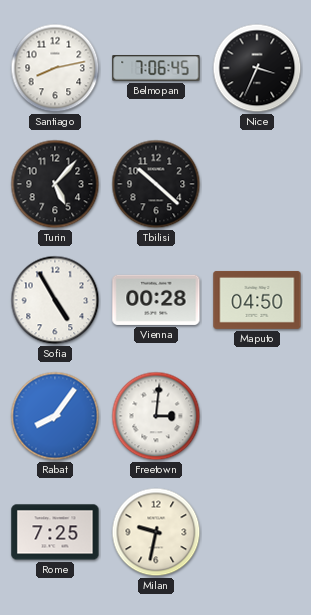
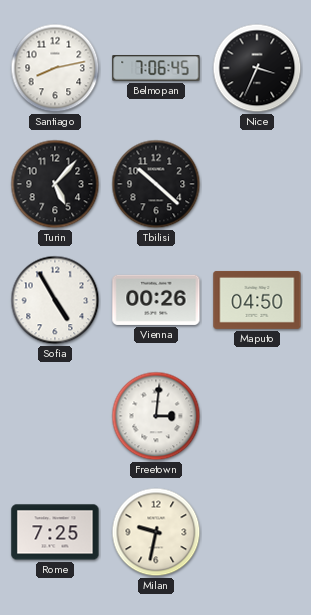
Vienna: 00:28 -> 00:26
Rabat: 8:06 -> none
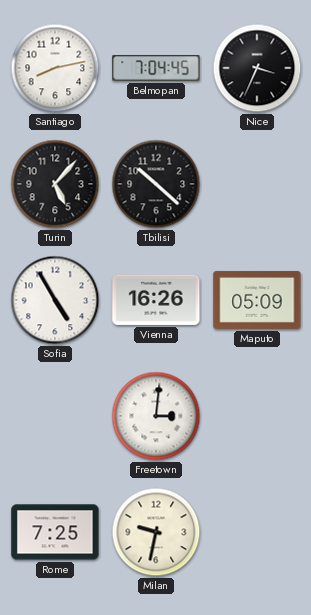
Belmopan: 7:06 -> 7:04
Vienna: 00:26 -> 16:26
Maputo: 04:50 -> 05:09
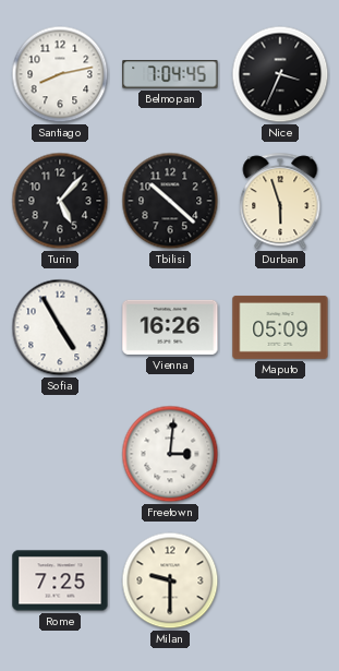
Durban: none -> 5:57
Milan: 9:32 -> 9:30
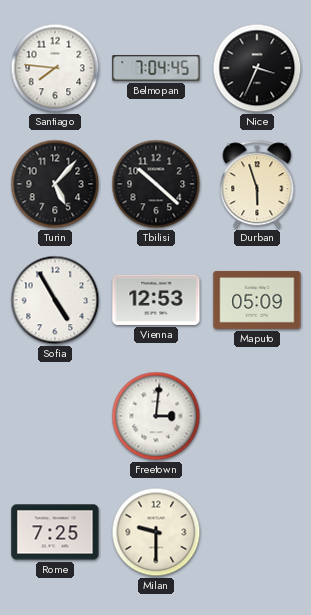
Santiago: 8:13 -> 7:46
Vienna: 16:26 -> 12:53
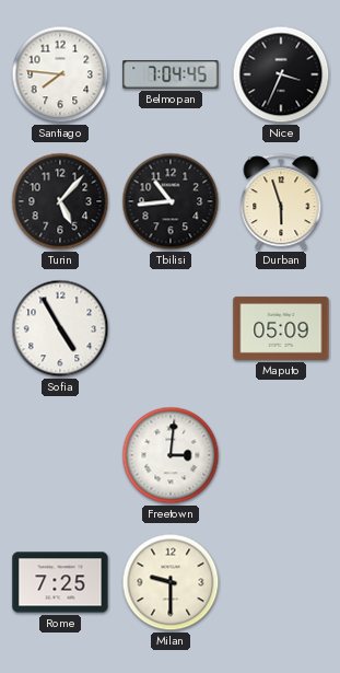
Tbilisi: 10:22 -> 10:44
Vienna: 12:53 -> none
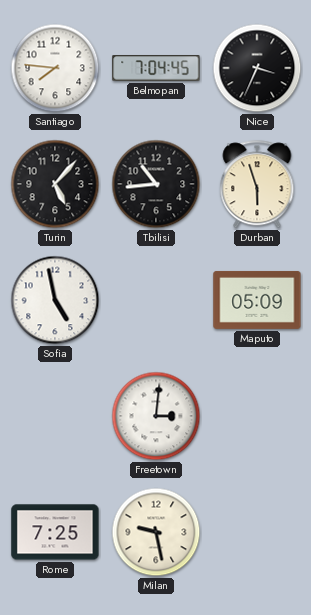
Sofia: 4:55 -> 4:58
Milan: 9:30 -> 9:28
